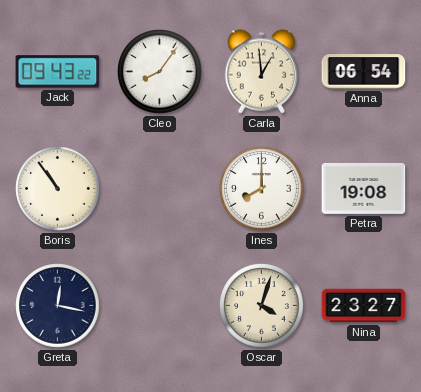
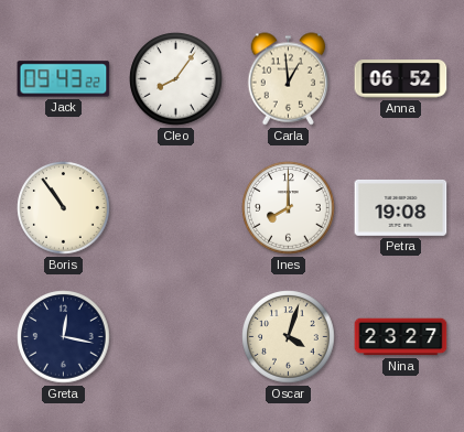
Anna: 06:54 -> 06:52
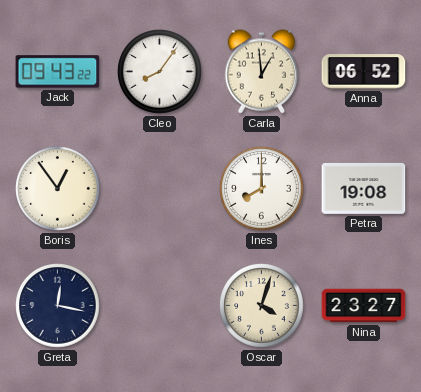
Boris: 10:54 -> 12:54
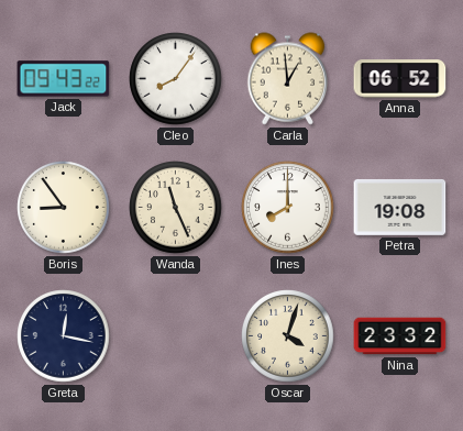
Boris: 12:54 -> 8:54
Wanda: none -> 11:26
Nina: 23:27 -> 23:32
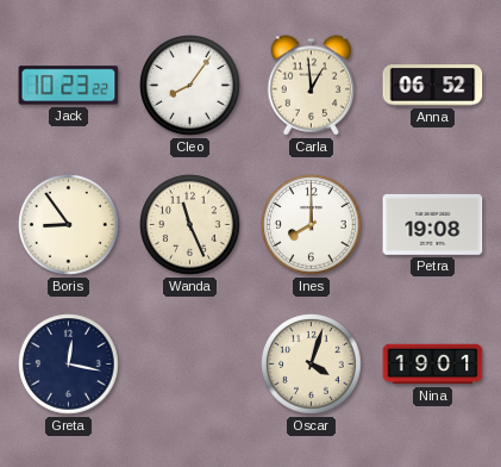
Jack: 09:43 -> 10:23
Nina: 23:32 -> 19:01
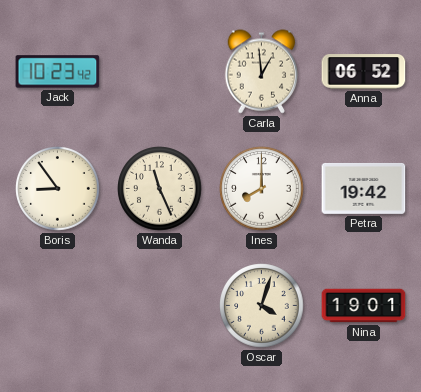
Jack: 10:23:22 -> 10:23:42
Cleo: 8:06 -> none
Petra: 19:08 -> 19:42
Greta: 12:17 -> none
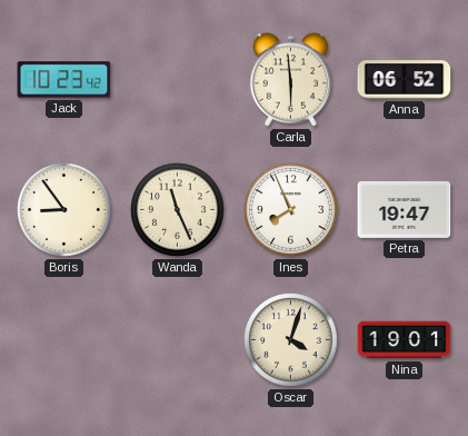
Carla: 12:59 -> 5:59
Ines: 8:00 -> 7:56
Petra: 19:42 -> 19:47
